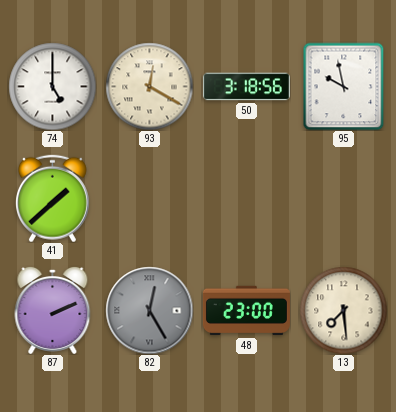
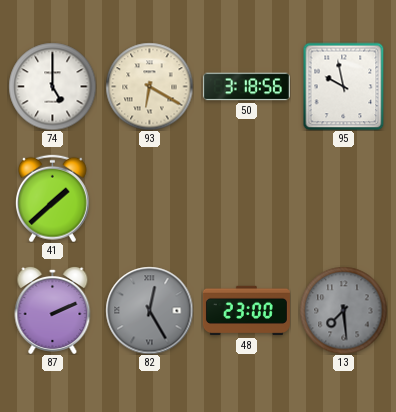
93: 12:20 -> 6:20
13 dial: cream -> grey
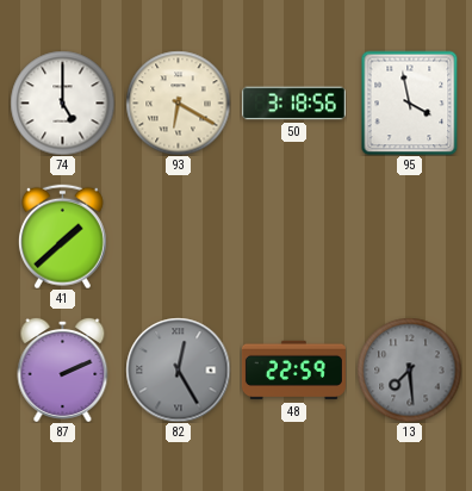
95: 9:58 -> 3:58
48: 23:00 -> 22:59
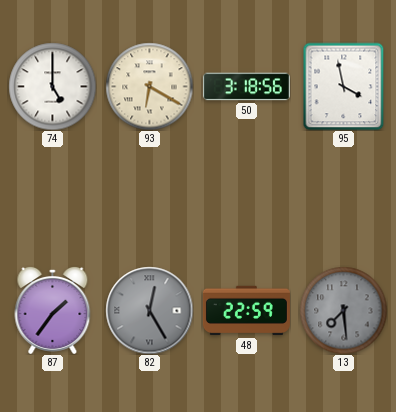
41: 1:38 -> none
87: 2:11 -> 1:36
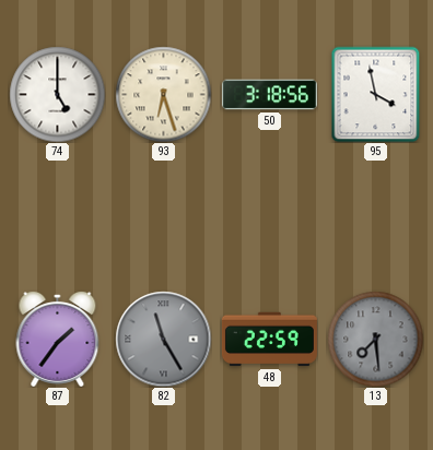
93: 6:20 -> 6:27
82: 12:25 -> 11:25
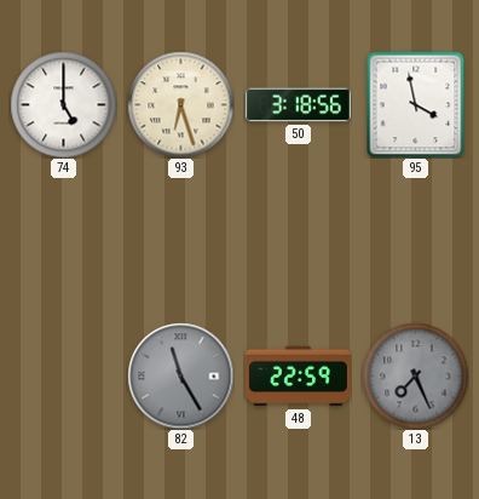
87: 1:36 -> none
13: 7:29 -> 7:26
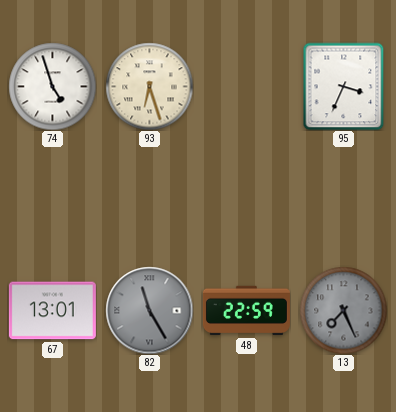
74: 5:00 -> 4:57
50: 3:18 -> none
95: 3:58 -> 3:34
67: none -> 13:01
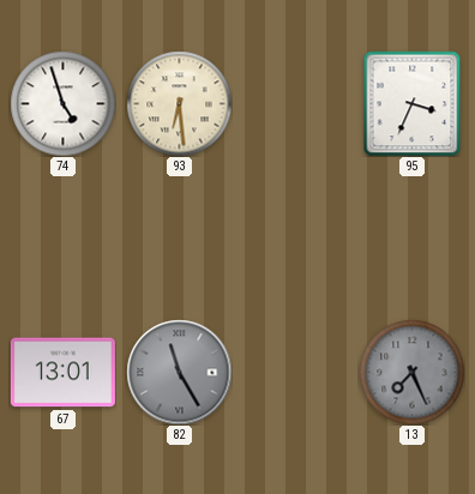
93: 6:27 -> 6:29
48: 22:59 -> none
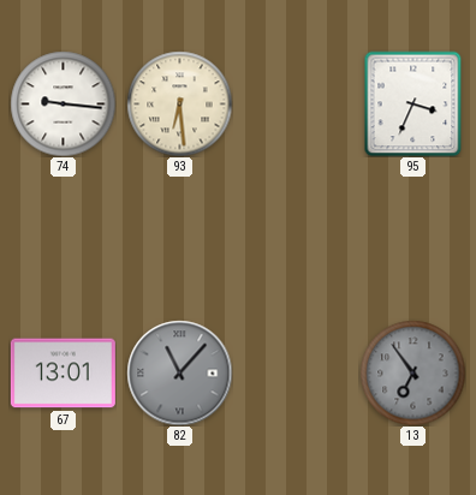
74: 4:57 -> 9:16
82: 11:25 -> 11:07
13: 7:26 -> 6:54
